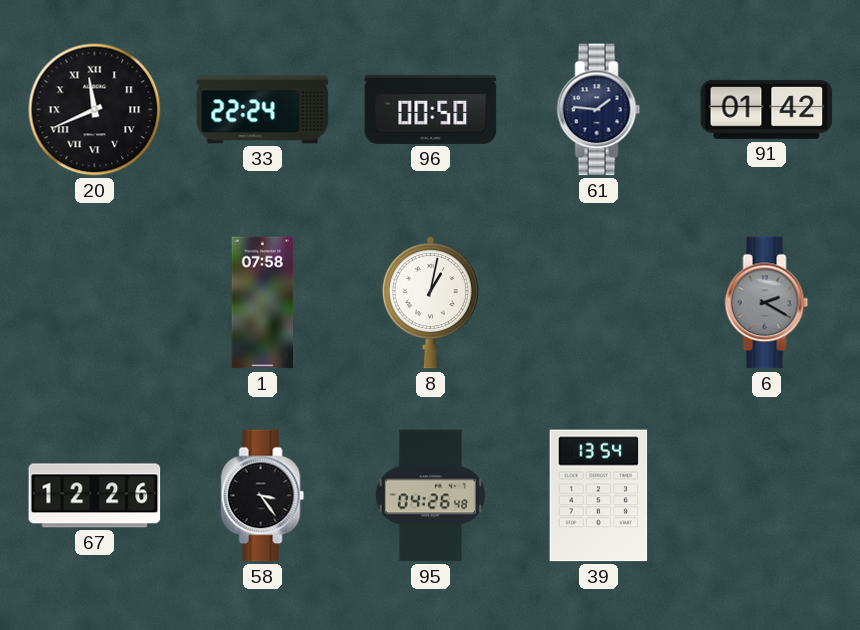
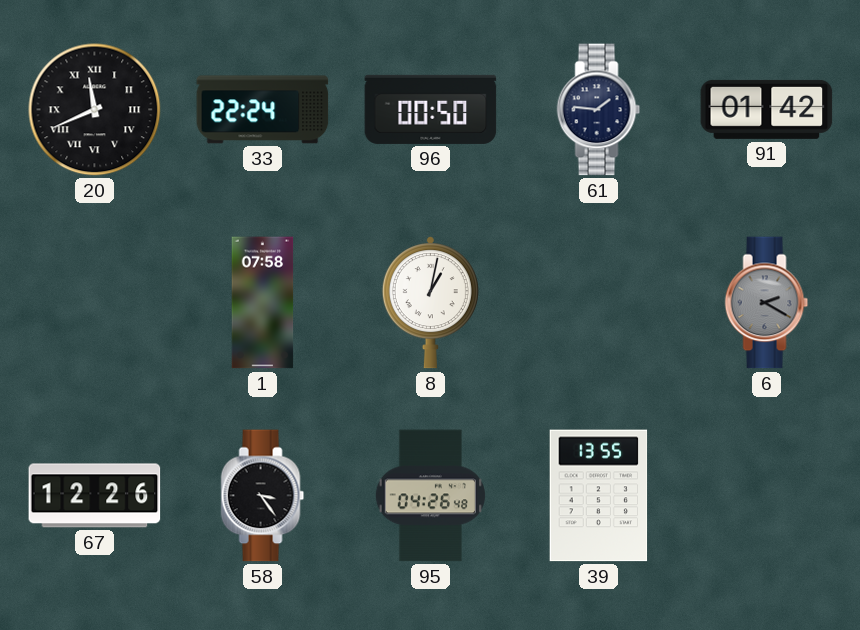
39: 13:54 -> 13:55
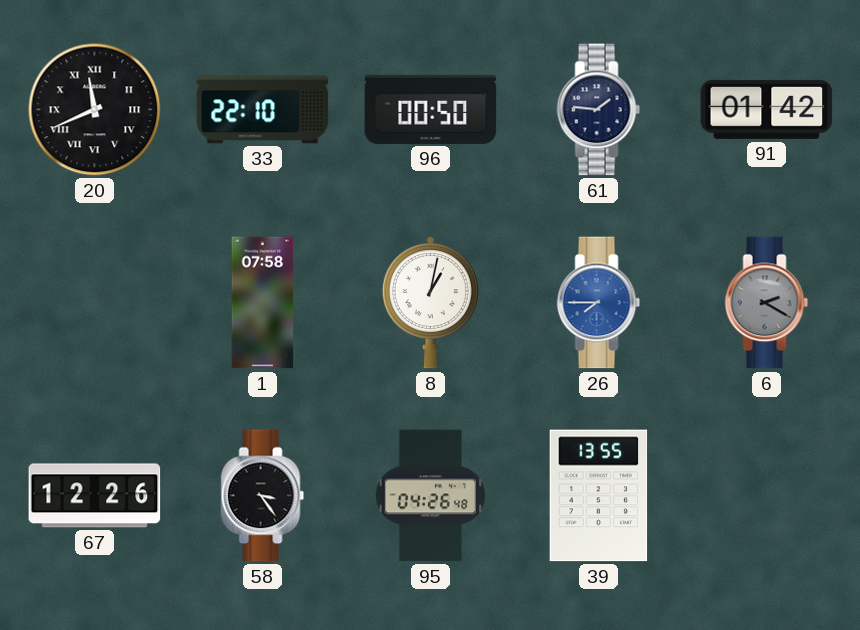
33: 22:24 -> 22:10
26: none -> 7:45
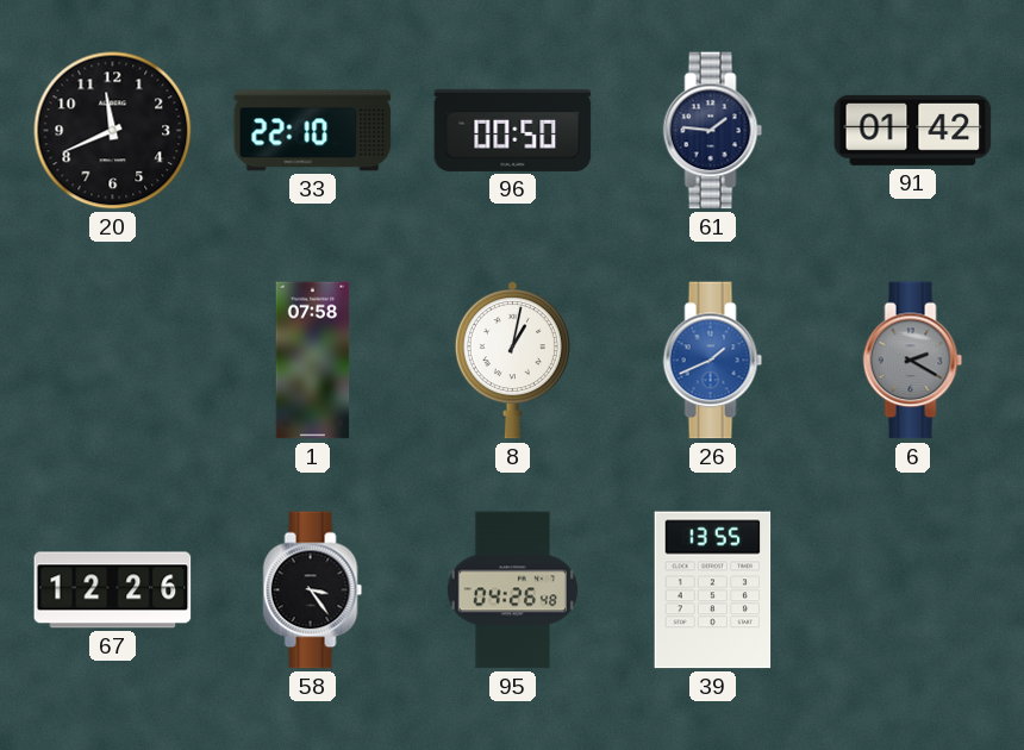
20 numerals: Roman -> Arabic
26: 7:45 -> 1:41
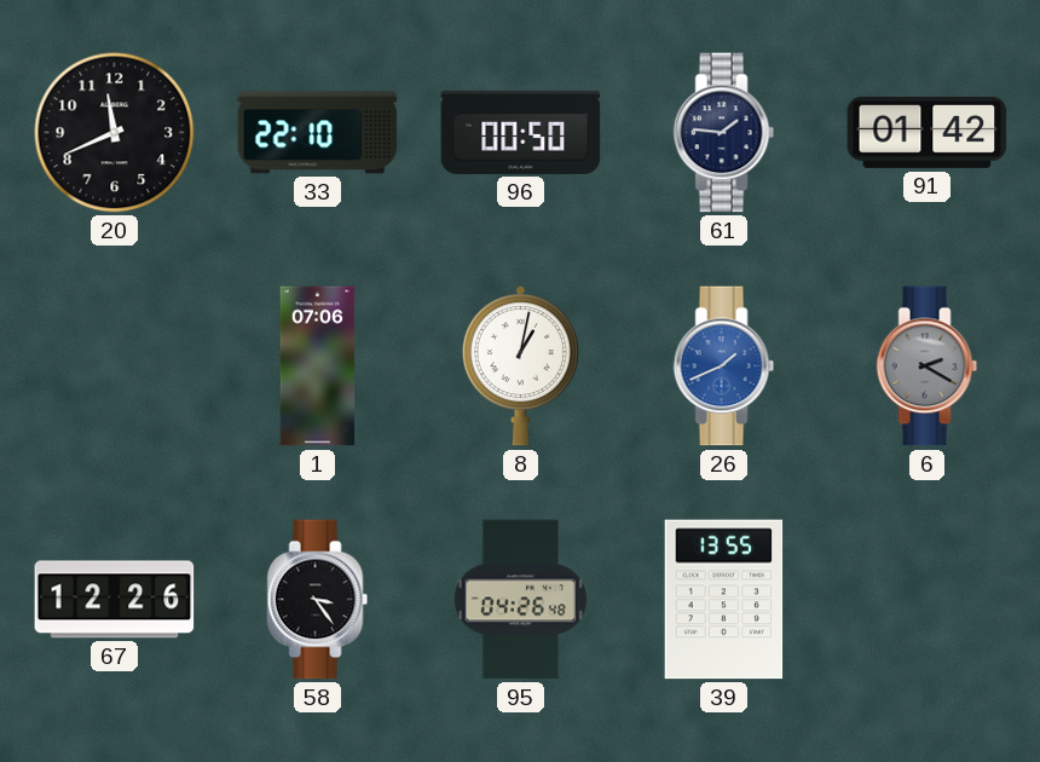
1: 07:58 -> 07:06
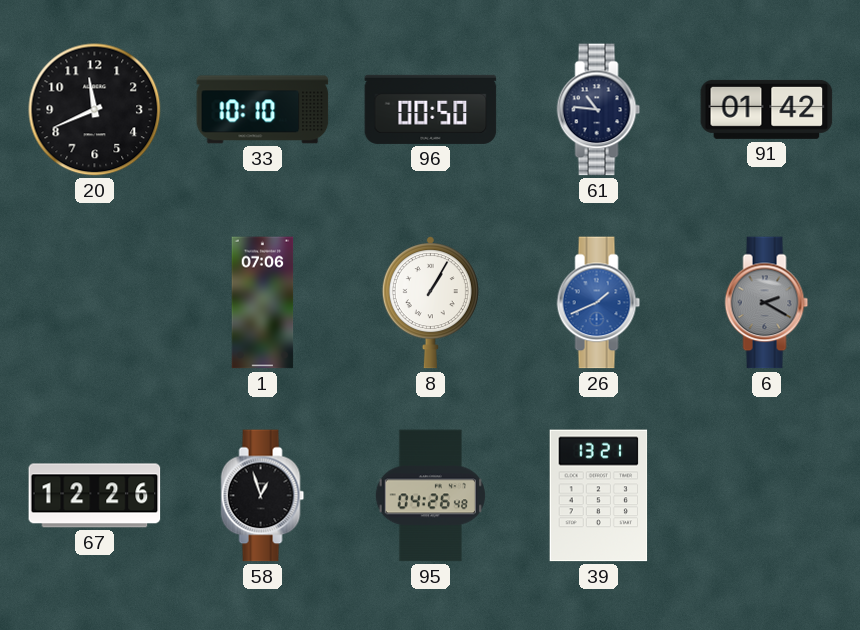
33: 22:10 -> 10:10
61: 1:46 -> 10:46
8: 1:02 -> 1:05
58: 3:24 -> 12:57
39: 13:55 -> 13:21
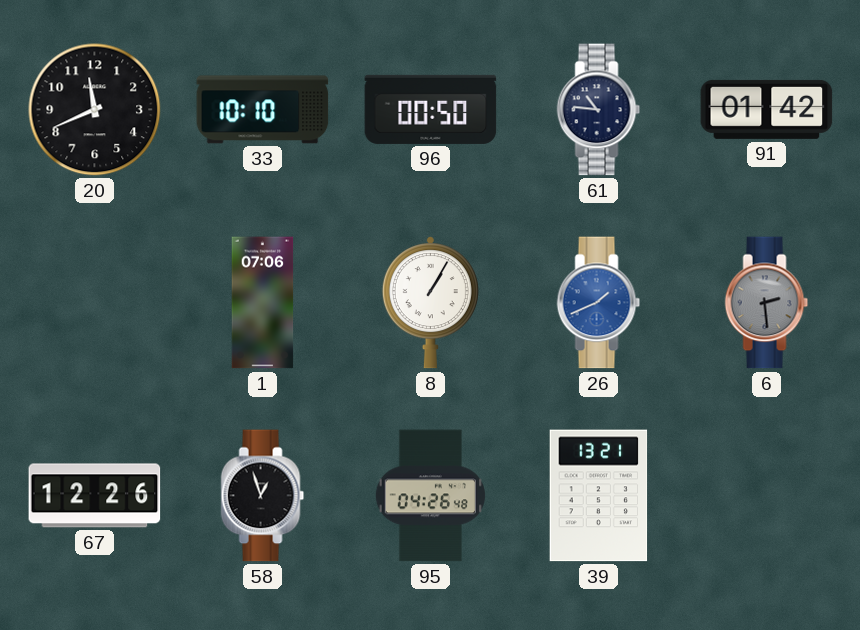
6: 2:20 -> 2:29
